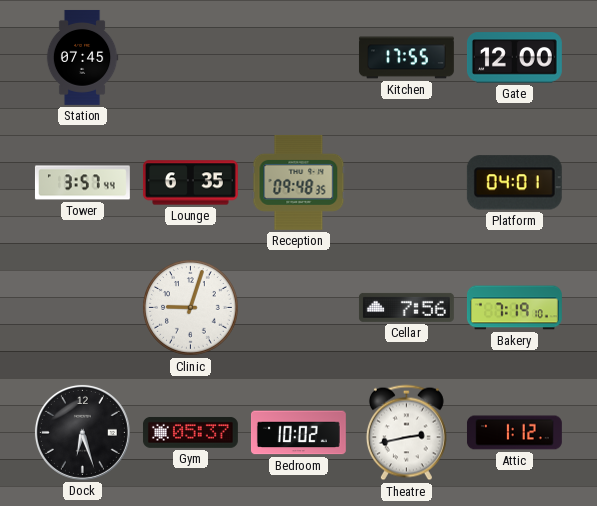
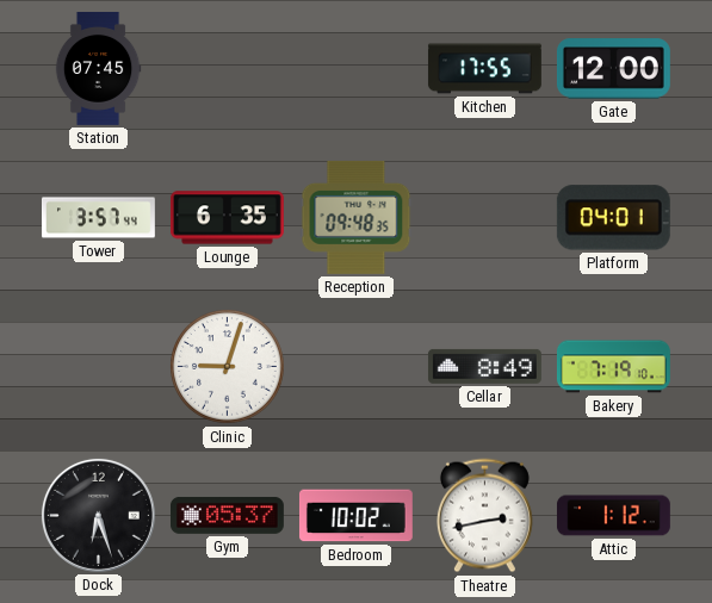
Cellar: 7:56 -> 8:49
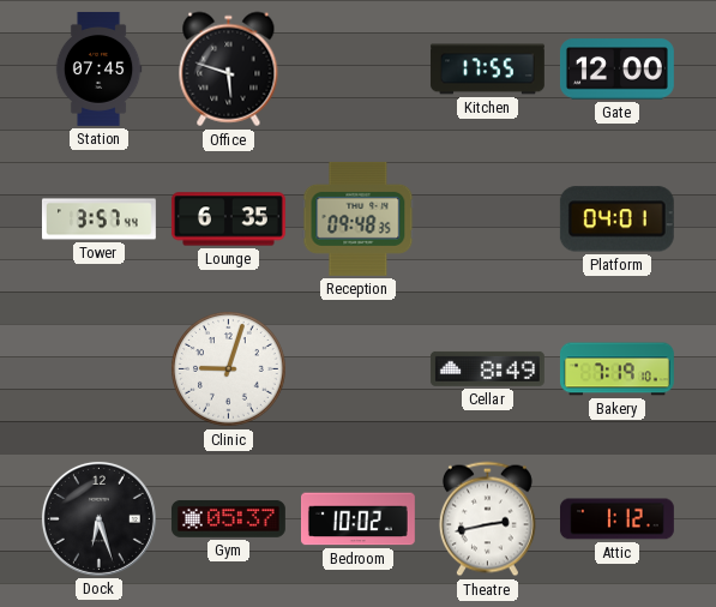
Office: none -> 5:48
